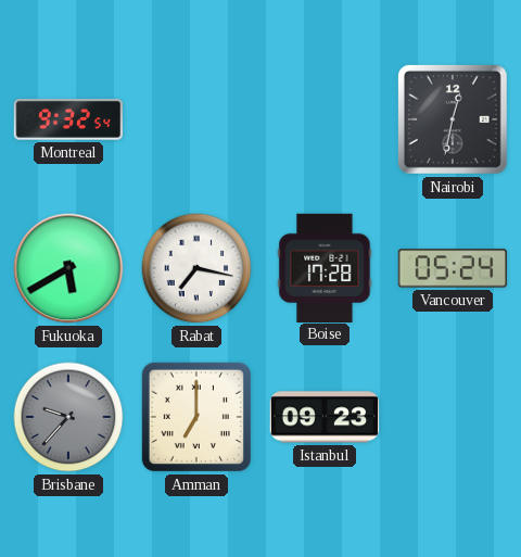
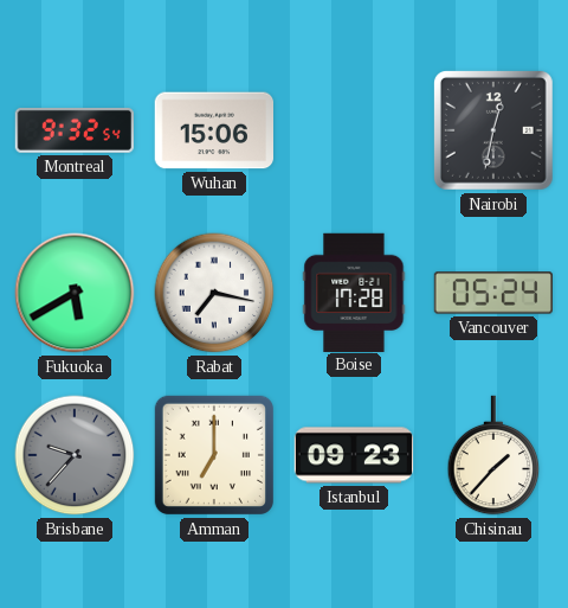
Wuhan: none -> 15:06
Chisinau: none -> 1:37
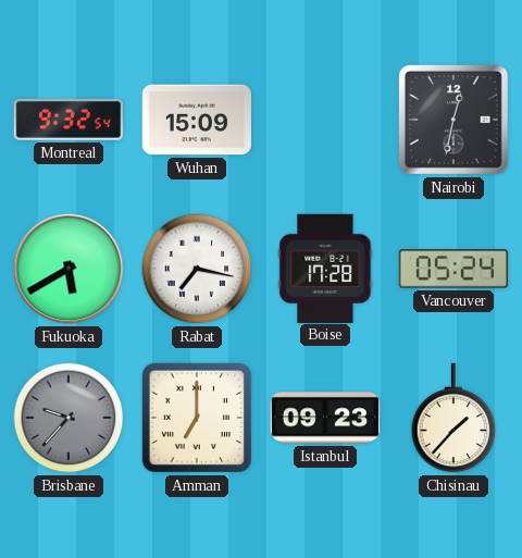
Wuhan: 15:06 -> 15:09
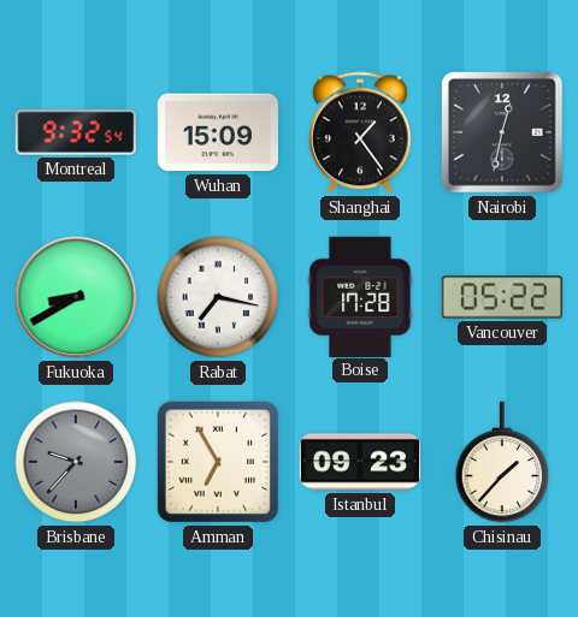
Shanghai: none -> 1:24
Fukuoka: 5:40 -> 8:40
Vancouver: 05:24 -> 05:22
Amman: 7:00 -> 6:55
